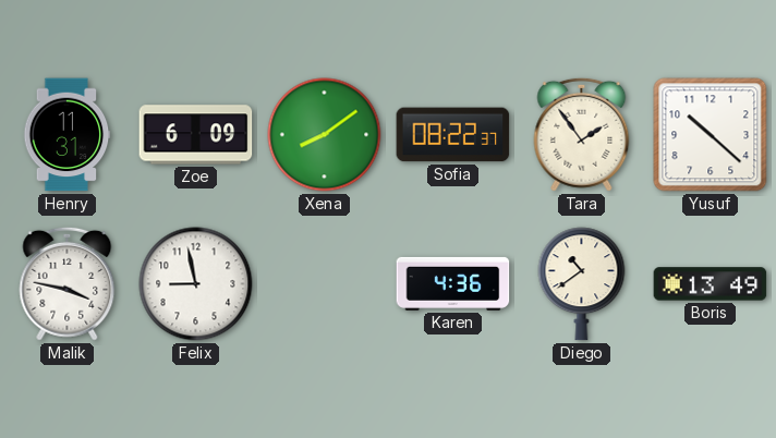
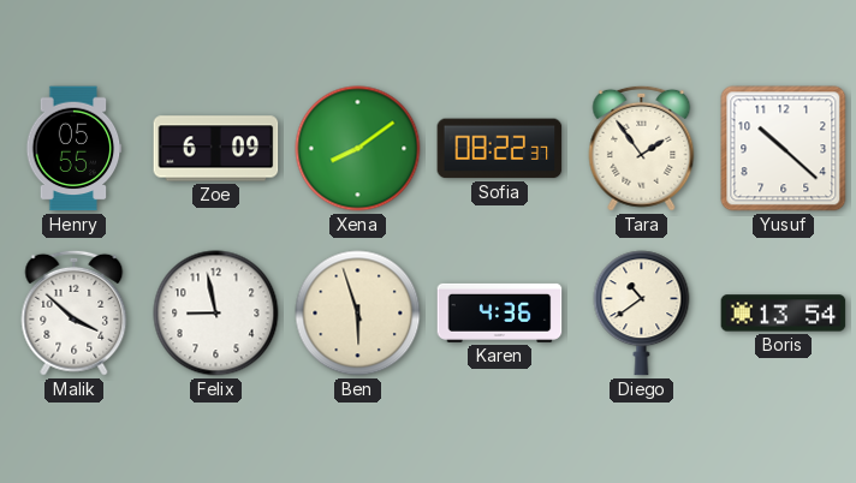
Henry: 11:31 -> 05:55
Malik: 3:47 -> 3:52
Ben: none -> 5:57
Boris: 13:49 -> 13:54
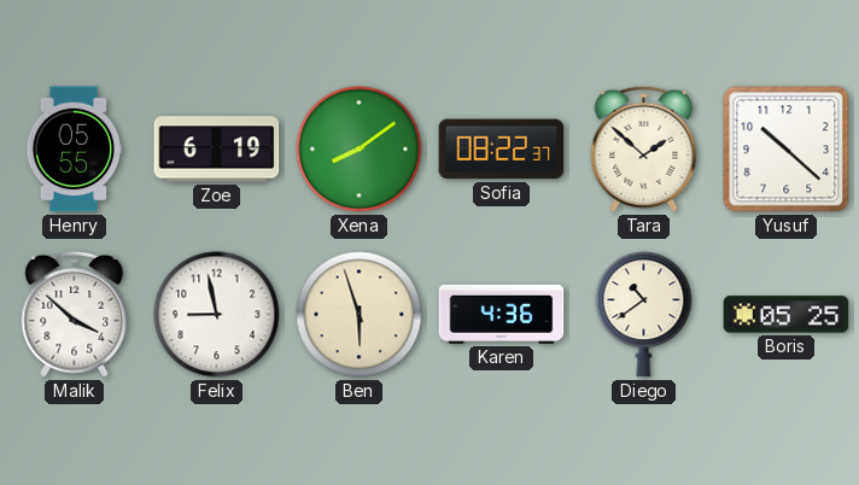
Zoe: 6:09 -> 6:19
Tara: 1:54 -> 1:52
Boris: 13:54 -> 05:25
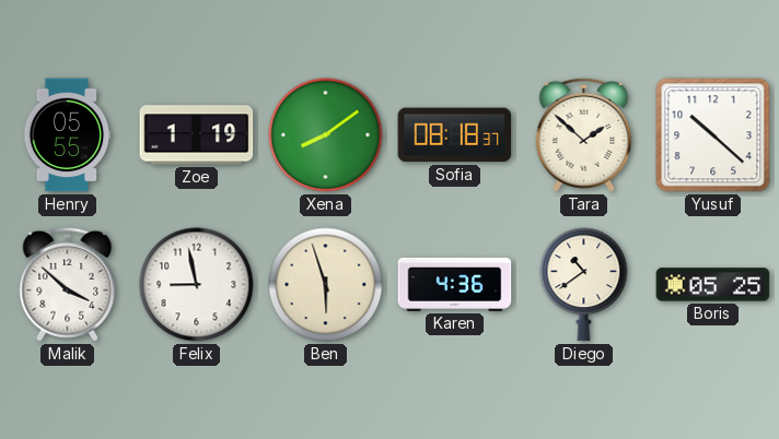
Zoe: 6:19 -> 1:19
Sofia: 08:22 -> 08:18
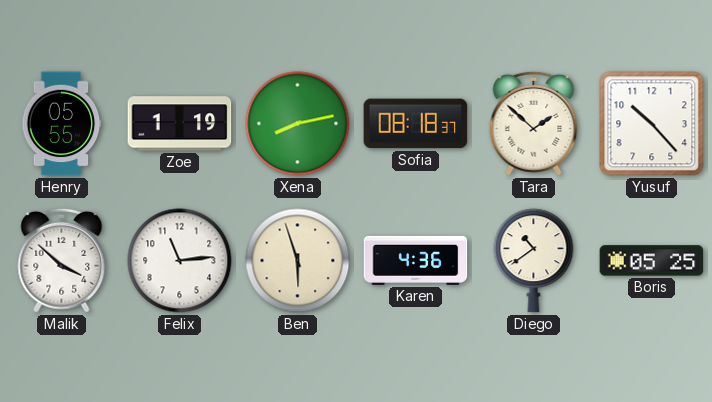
Xena: 8:09 -> 8:13
Yusuf: 10:22 -> 10:23
Felix: 8:58 -> 11:14
